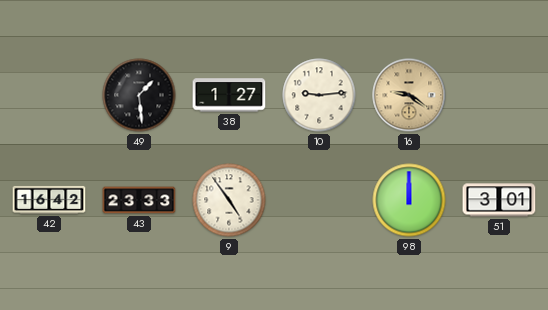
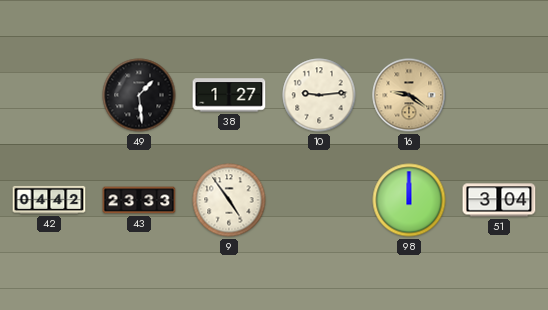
42: 16:42 -> 04:42
51: 3:01 -> 3:04
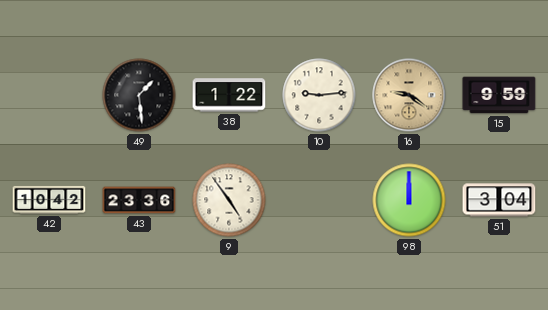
38: 1:27 -> 1:22
15: none -> 9:59
42: 04:42 -> 10:42
43: 23:33 -> 23:36
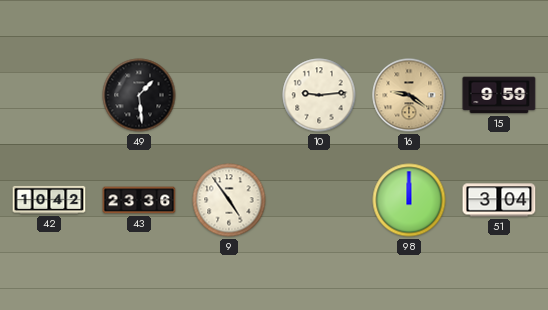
38: 1:22 -> none
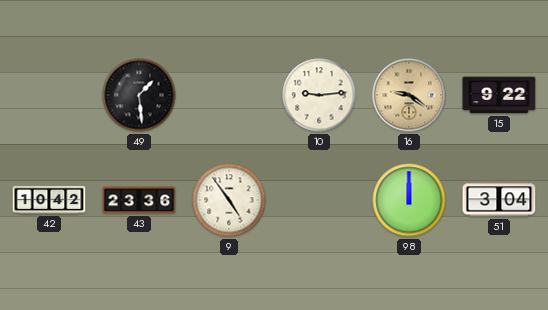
15: 9:59 -> 9:22
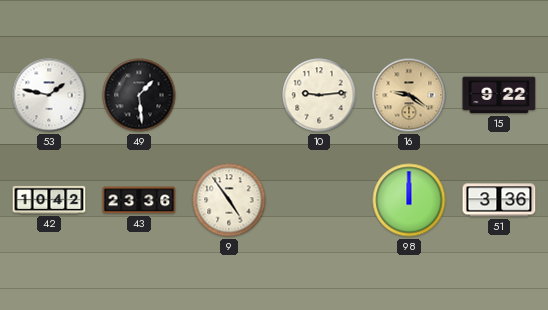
53: none -> 1:47
51: 3:04 -> 3:36
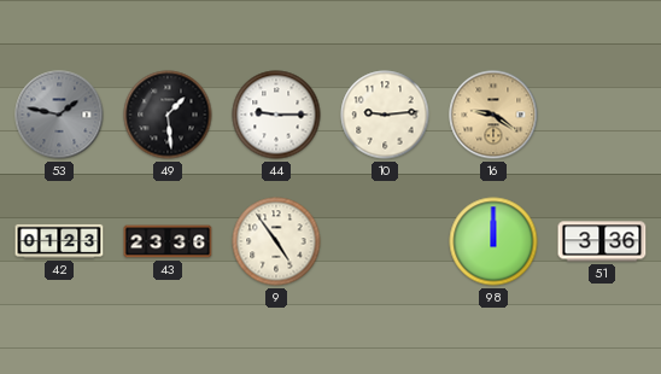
53 dial: white -> grey
44: none -> 9:15
15: 9:22 -> none
42: 10:42 -> 01:23
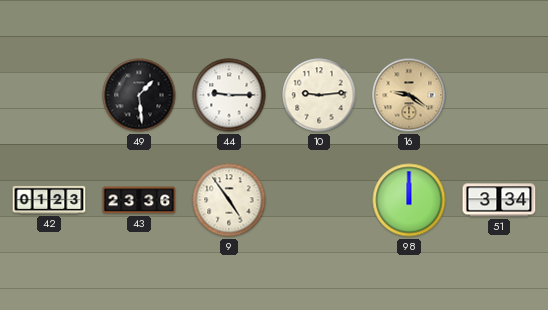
53: 1:47 -> none
51: 3:36 -> 3:34
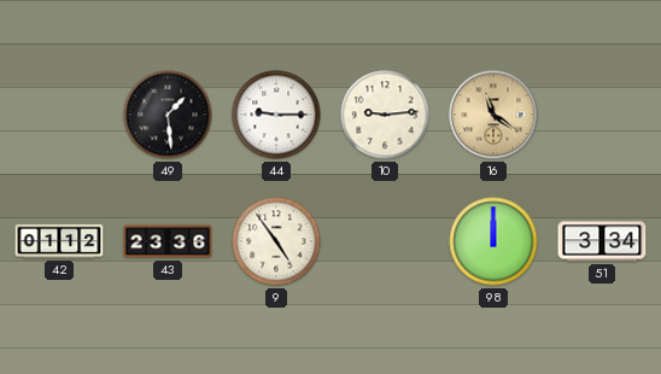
16: 9:21 -> 11:21
42: 01:23 -> 01:12
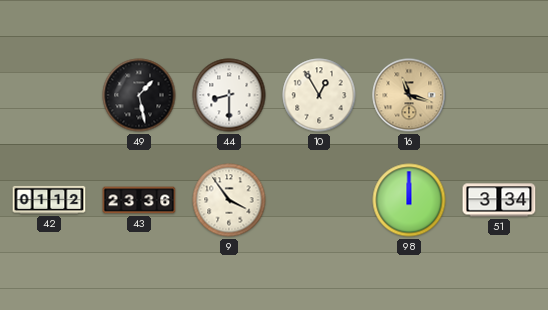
49: 1:29 -> 1:28
44: 9:15 -> 8:30
10: 9:14 -> 12:55
16: 11:21 -> 11:18
9: 4:54 -> 3:54
